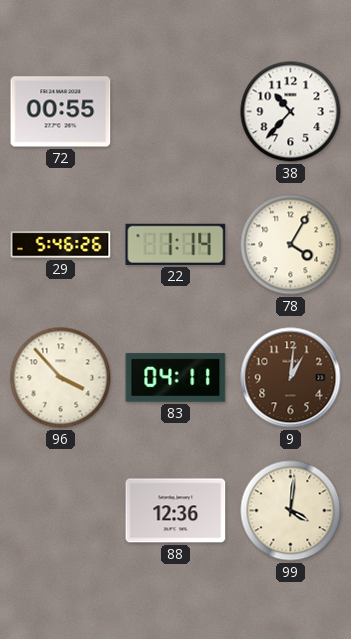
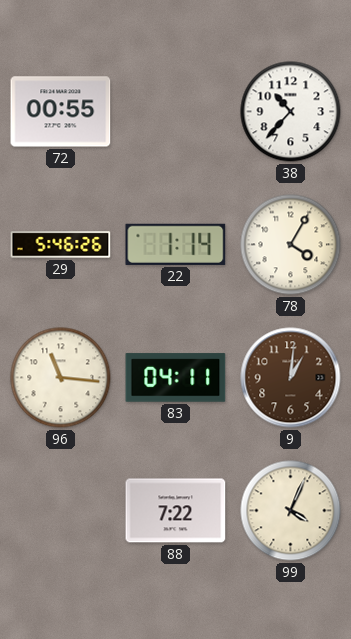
96: 3:53 -> 11:16
88: 12:36 -> 7:22
99: 4:01 -> 4:04
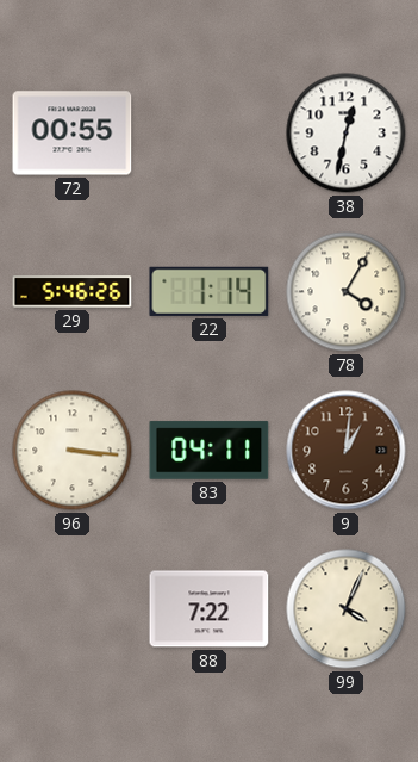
38: 10:37 -> 12:32
96: 11:16 -> 3:16
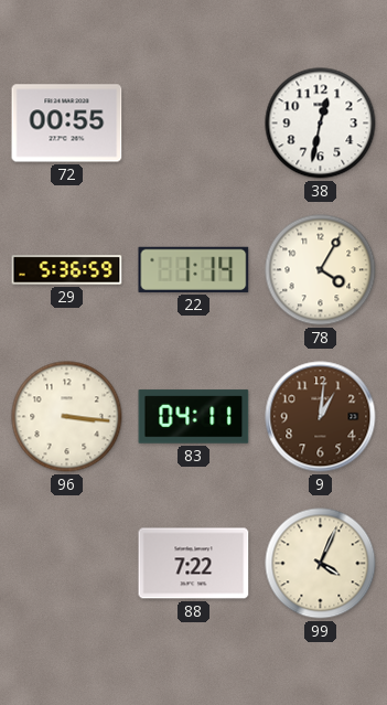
29: 5:46 -> 5:36
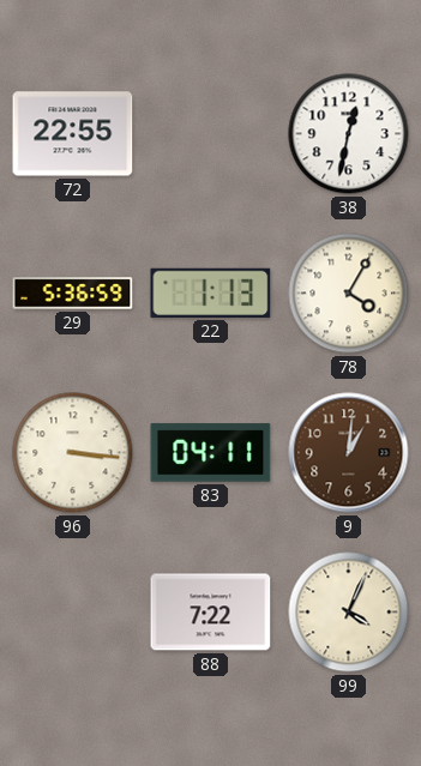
72: 00:55 -> 22:55
22: 1:14 -> 1:13
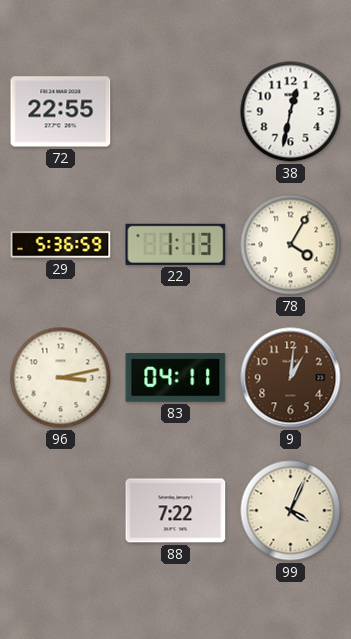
96: 3:16 -> 3:13
